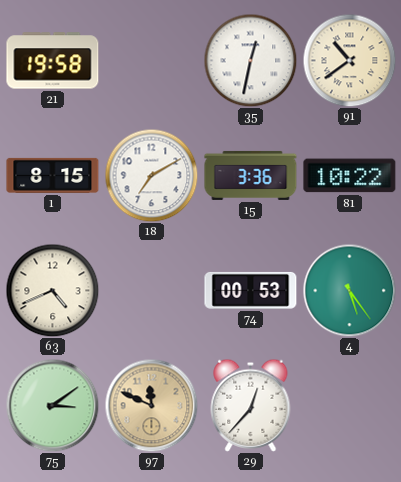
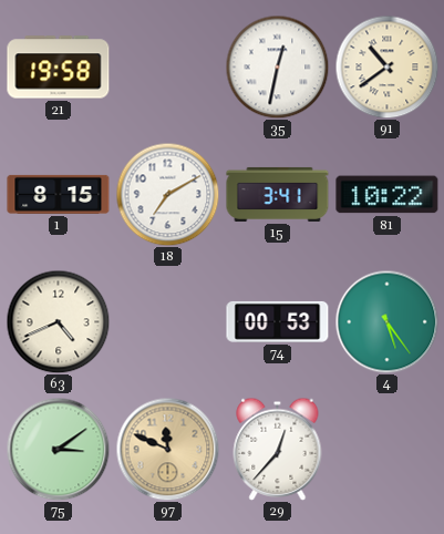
15: 3:36 -> 3:41
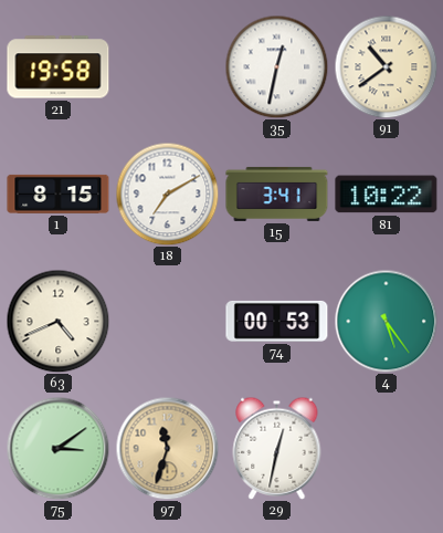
97: 11:49 -> 11:33
29: 12:37 -> 12:32
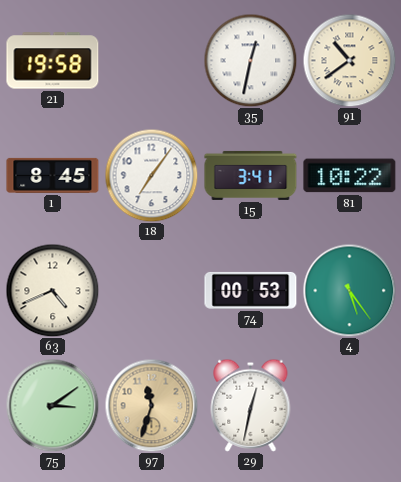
1: 8:15 -> 8:45
18: 7:10 -> 7:06
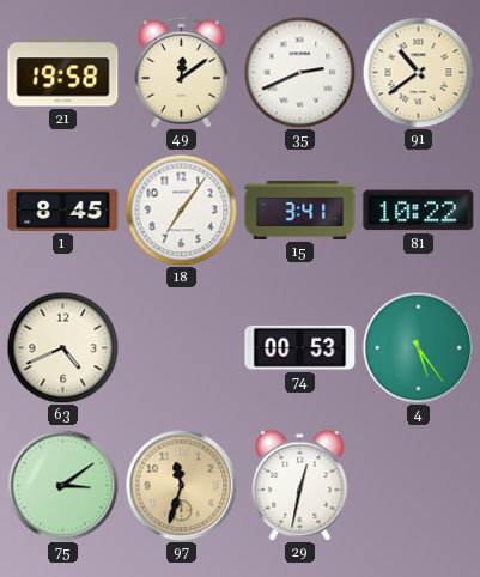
49: none -> 12:09
35: 12:32 -> 2:41
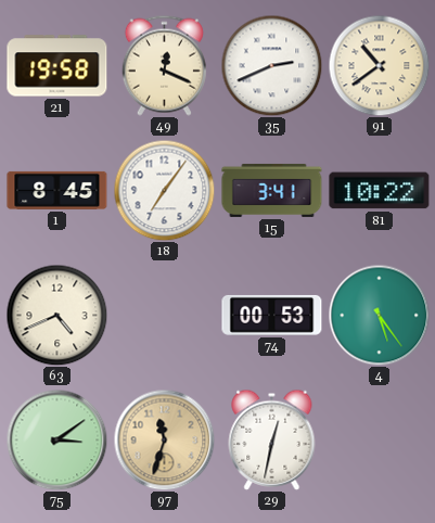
49: 12:09 -> 12:19
